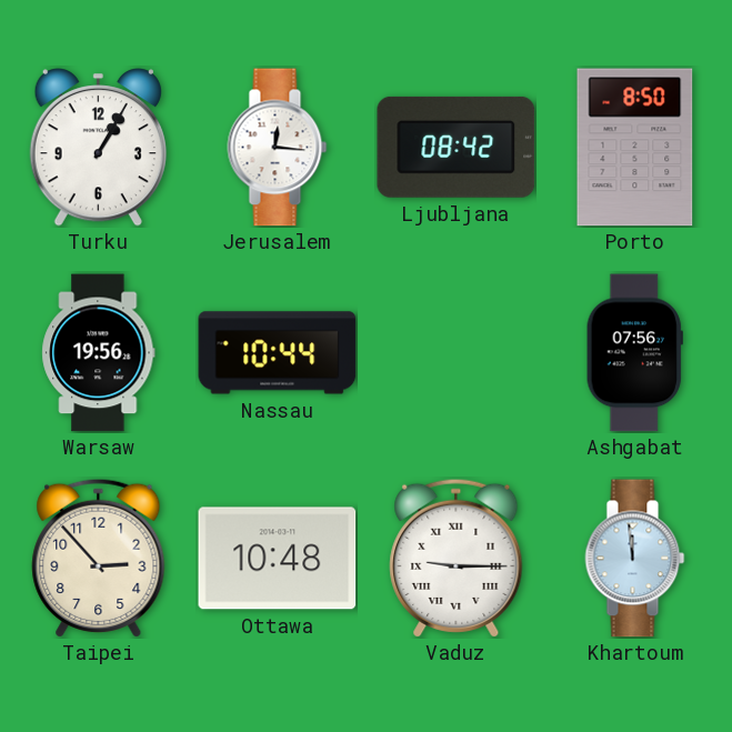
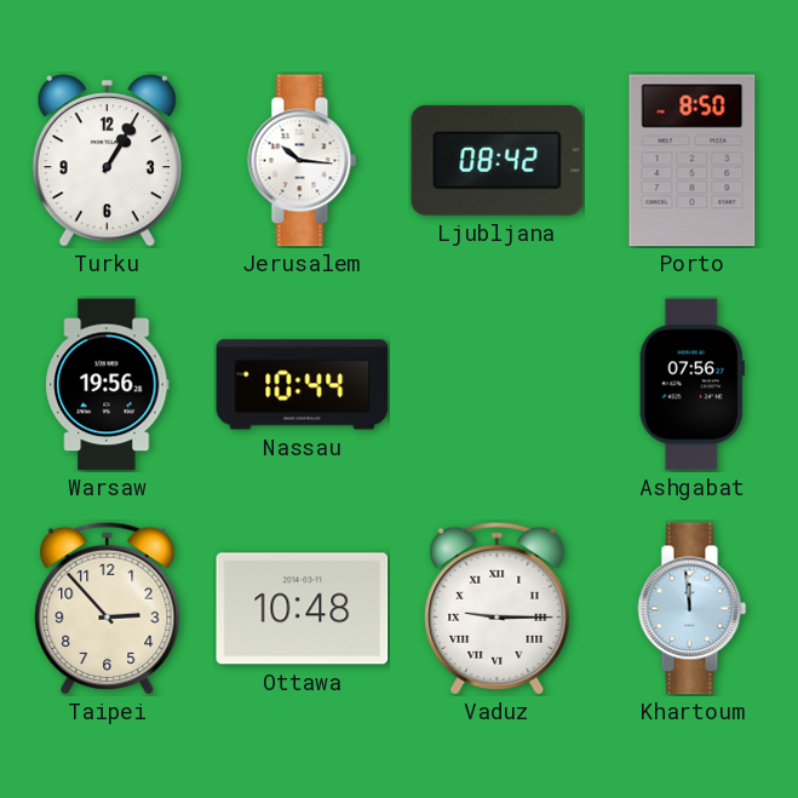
Jerusalem: 12:16 -> 10:16
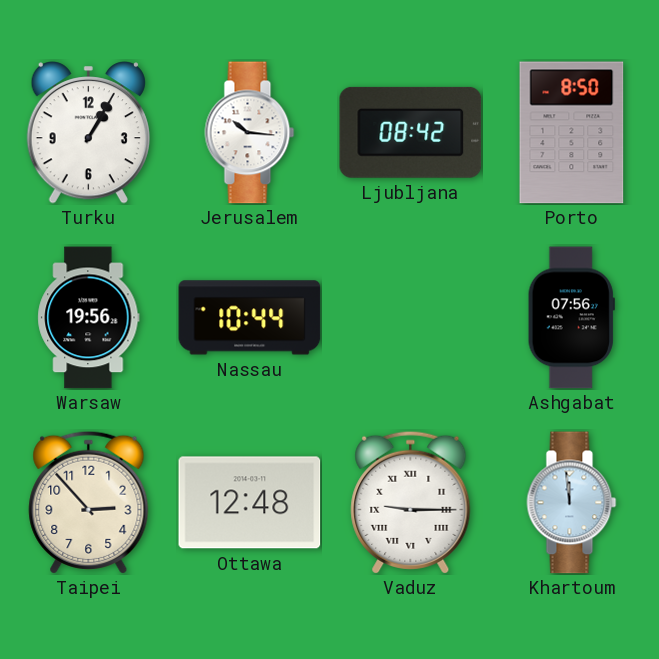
Ottawa: 10:48 -> 12:48
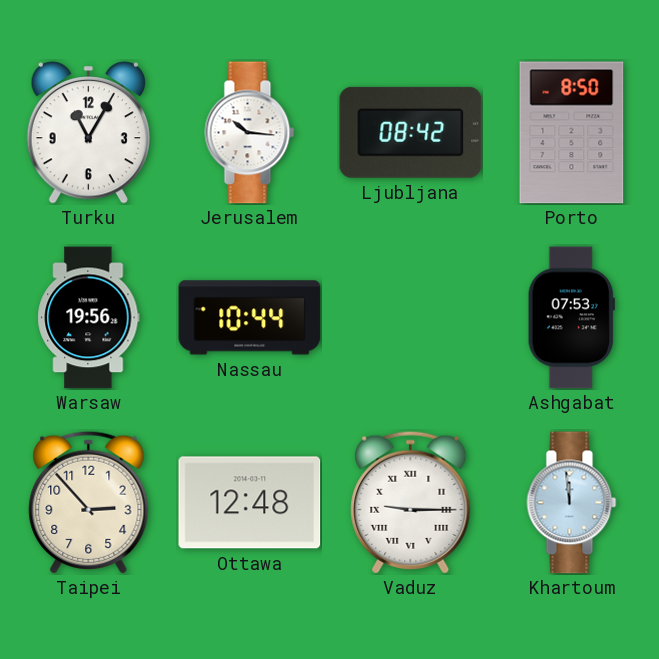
Turku: 1:05 -> 11:05
Ashgabat: 07:56 -> 07:53
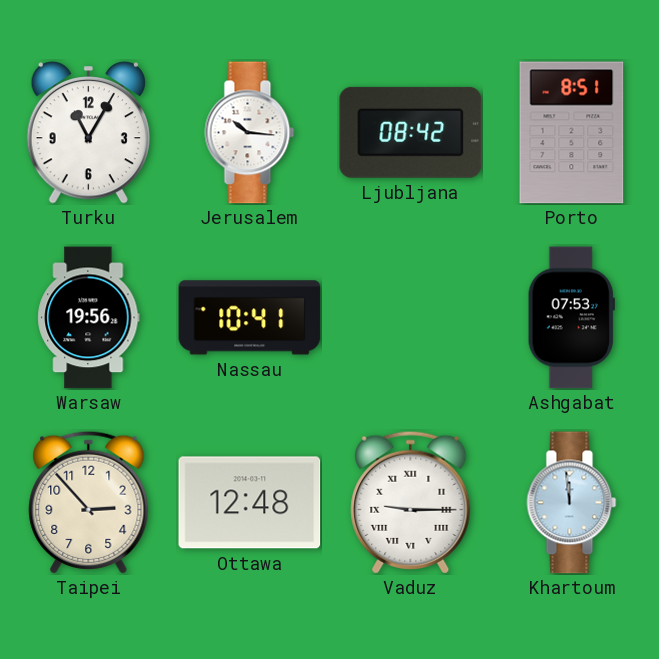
Porto: 8:50 -> 8:51
Nassau: 10:44 -> 10:41
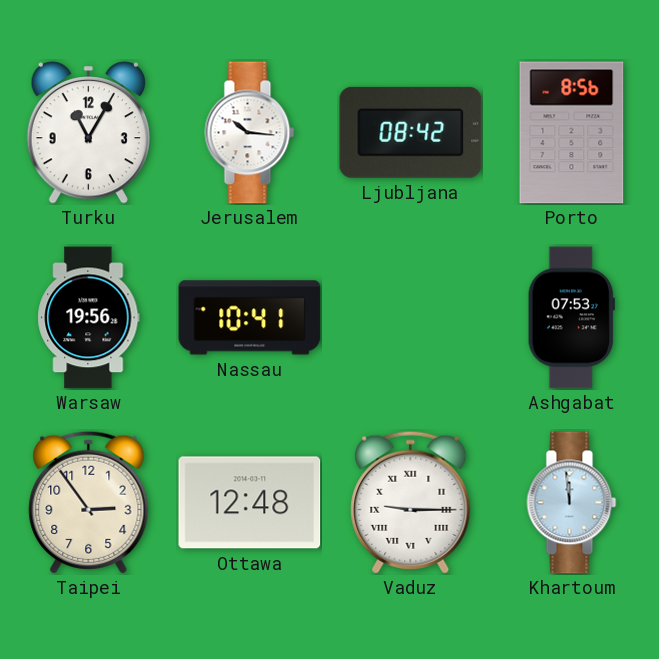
Porto: 8:51 -> 8:56
Taipei: 2:53 -> 2:54
